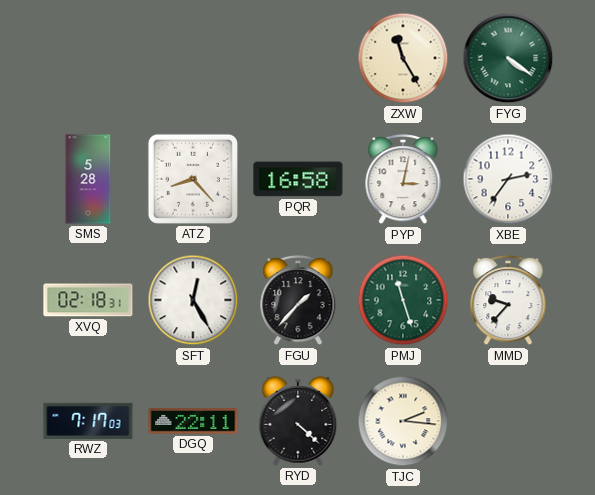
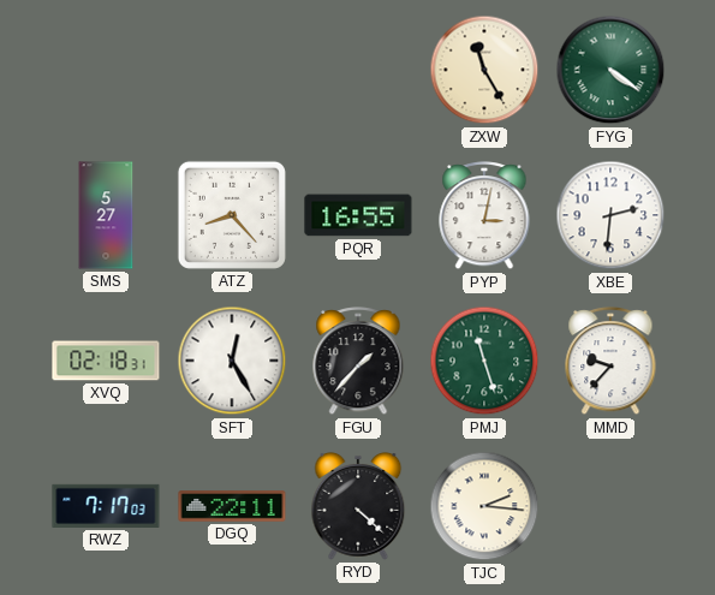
SMS: 5:28 -> 5:27
PQR: 16:58 -> 16:55
XBE: 2:36 -> 2:31
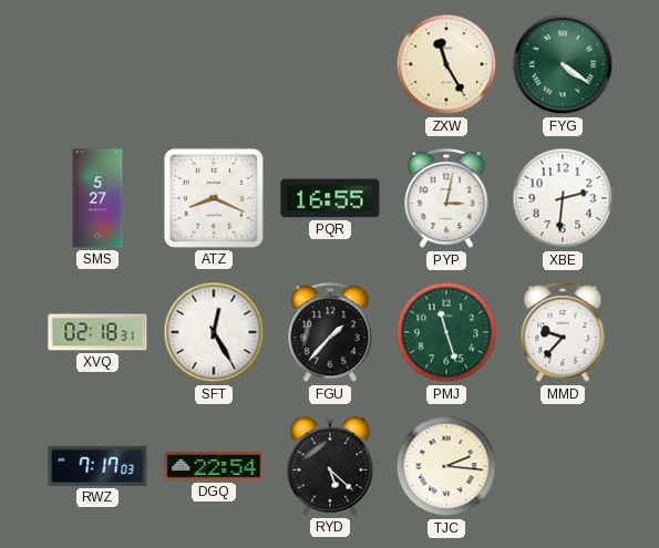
ATZ: 8:23 -> 8:19
DGQ: 22:11 -> 22:54
RYD: 4:22 -> 5:22
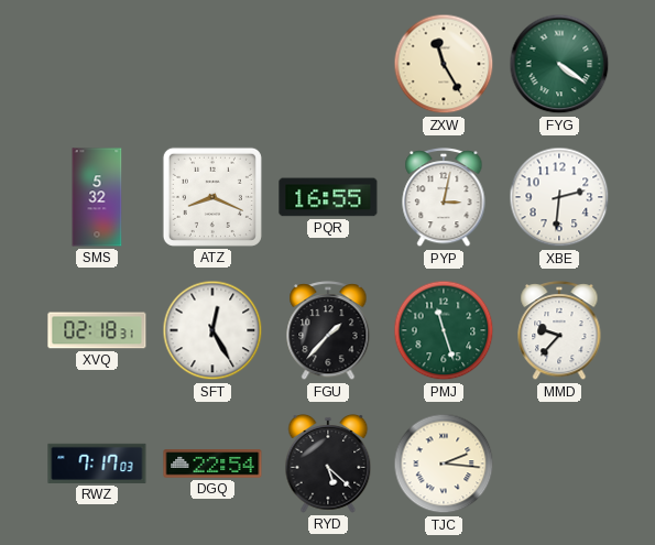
SMS: 5:27 -> 5:32
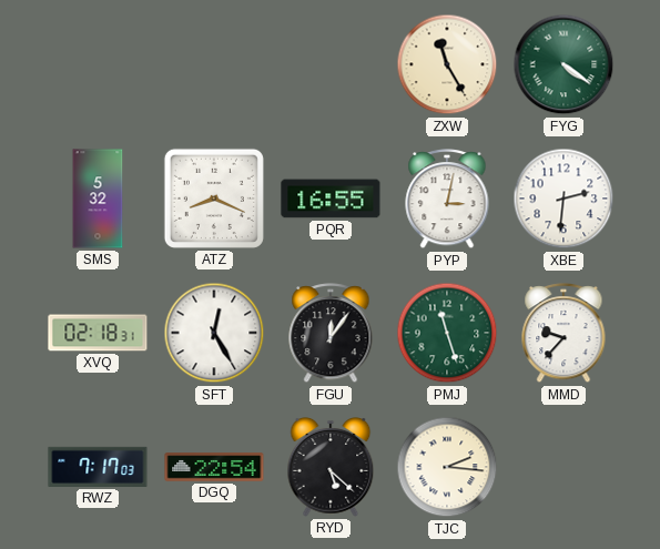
FGU: 1:37 -> 12:06
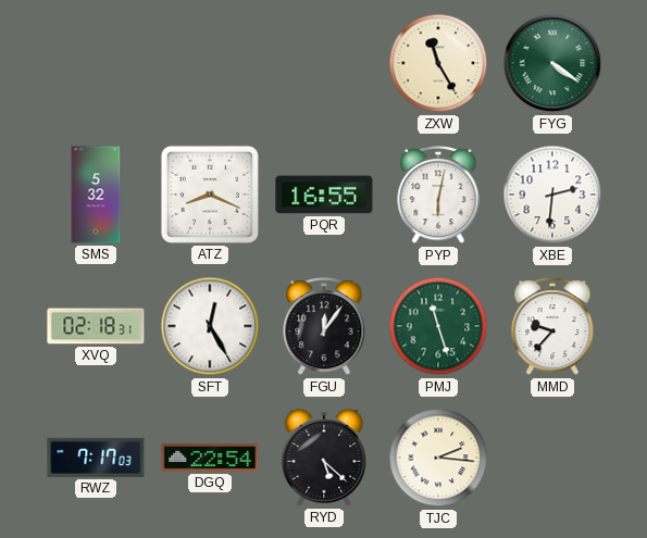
PYP: 3:02 -> 6:02
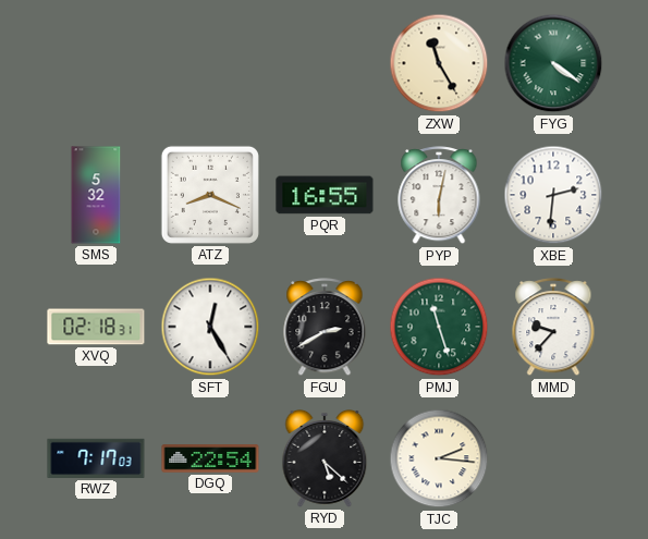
FGU: 12:06 -> 2:40
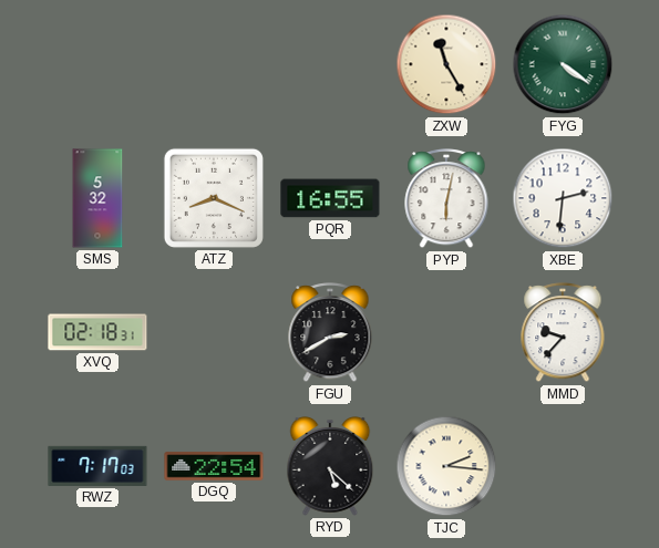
SFT: 12:25 -> none
PMJ: 11:27 -> none
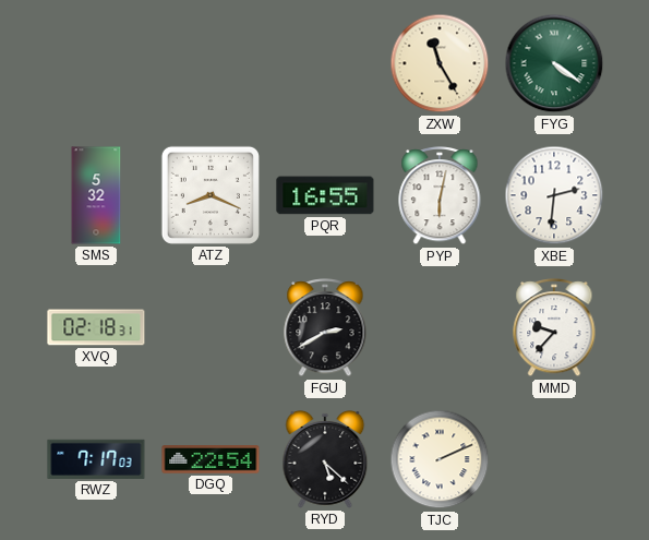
TJC: 2:16 -> 2:11
